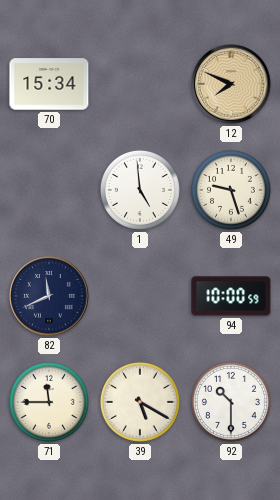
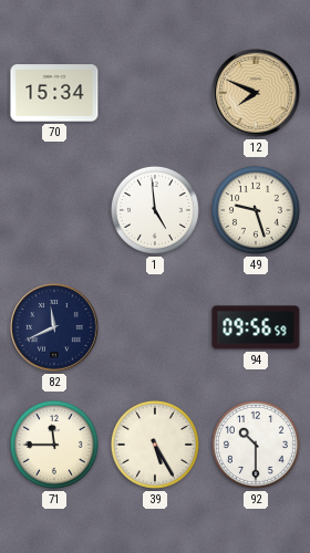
94: 10:00 -> 09:56
39: 5:20 -> 5:25
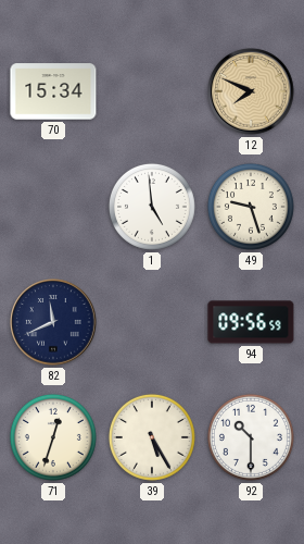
71: 11:45 -> 12:33
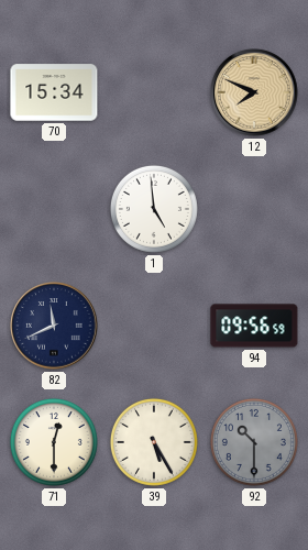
49: 9:27 -> none
71: 12:33 -> 12:30
92 dial: white -> grey
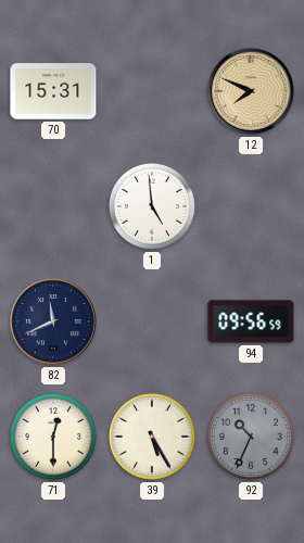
70: 15:34 -> 15:31
92: 10:30 -> 10:34
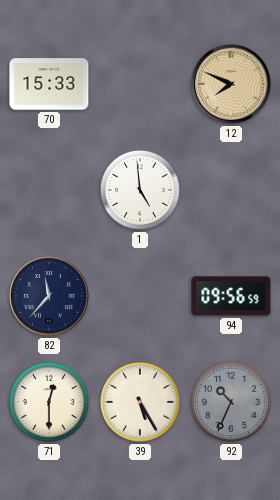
70: 15:31 -> 15:33
82: 11:41 -> 11:37
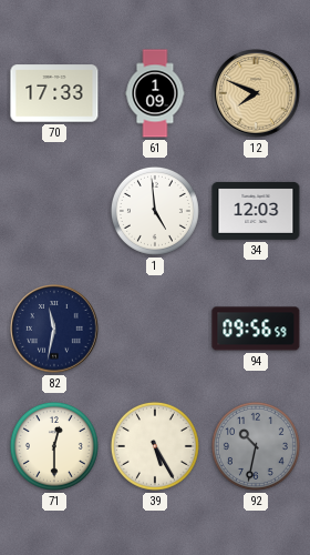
70: 15:33 -> 17:33
61: none -> 1:09
34: none -> 12:03
82: 11:37 -> 11:32
92: 10:34 -> 10:32
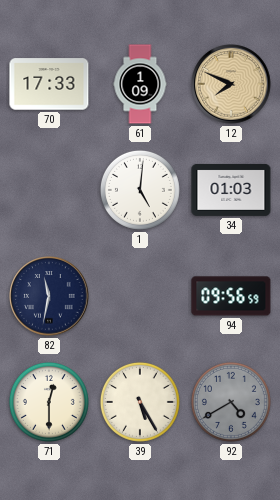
1: 4:59 -> 5:01
34: 12:03 -> 01:03
92: 10:32 -> 4:40
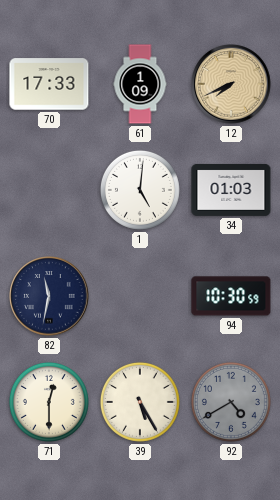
12: 7:49 -> 7:41
94: 09:56 -> 10:30
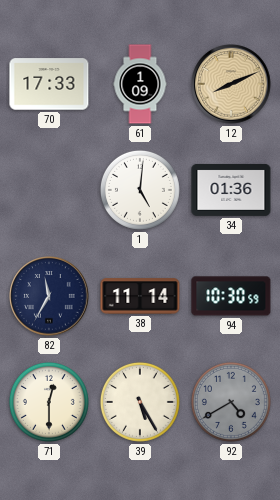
12: 7:41 -> 8:11
34: 01:03 -> 01:36
82: 11:32 -> 11:35
38: none -> 11:14
